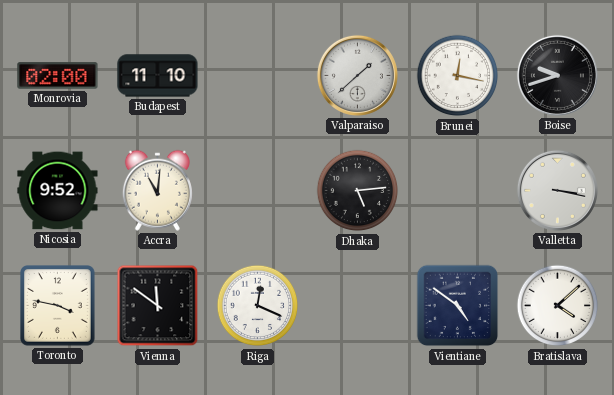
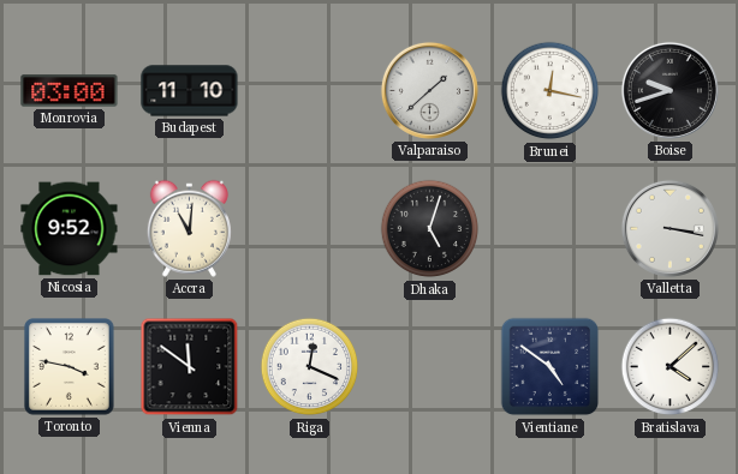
Monrovia: 02:00 -> 03:00
Dhaka: 5:14 -> 5:03
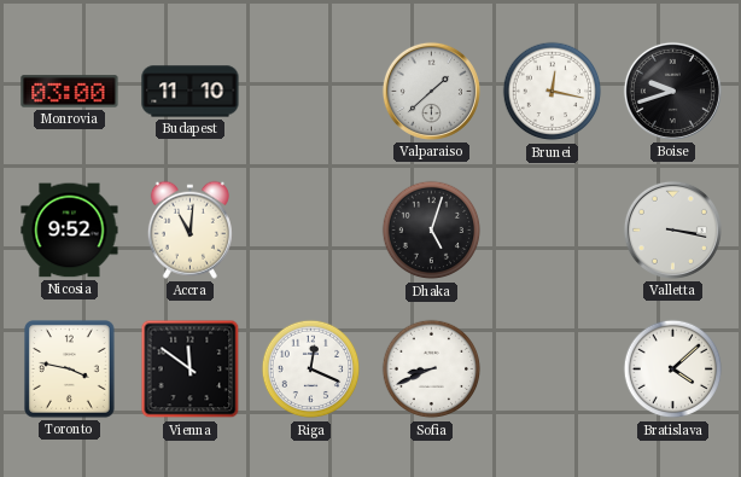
Sofia: none -> 8:41
Vientiane: 4:51 -> none
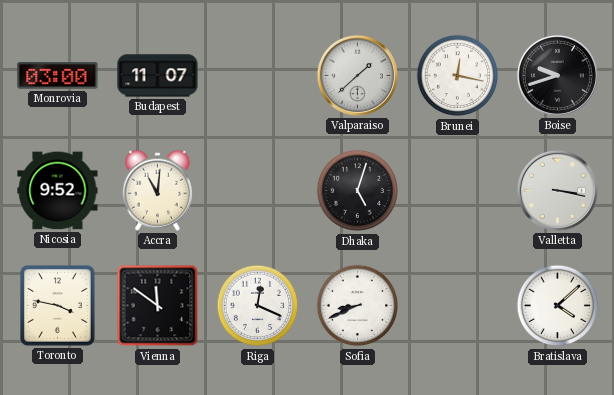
Budapest: 11:10 -> 11:07
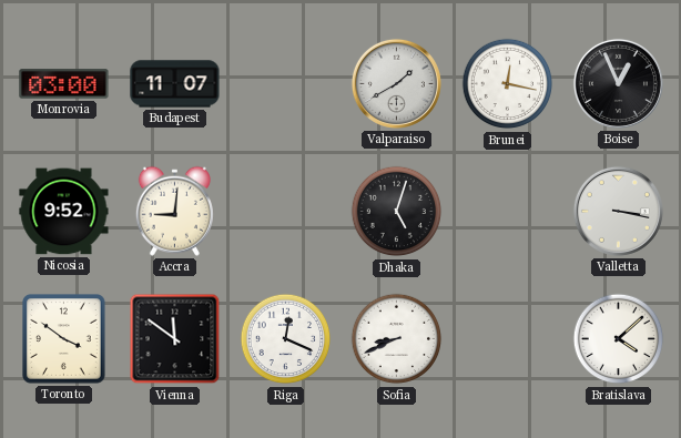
Valparaiso: 1:38 -> 1:40
Boise: 9:42 -> 12:56
Accra: 11:01 -> 9:01
Toronto: 3:47 -> 3:51
